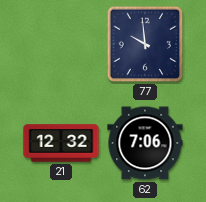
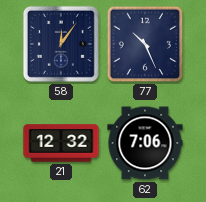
58: none -> 12:06
77: 9:59 -> 10:26
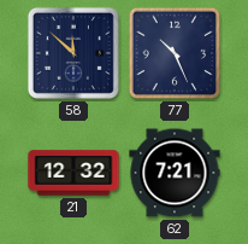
58: 12:06 -> 11:52
62: 7:06 -> 7:21
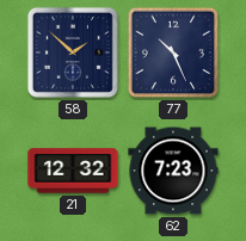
58: 11:52 -> 1:52
62: 7:21 -> 7:23
